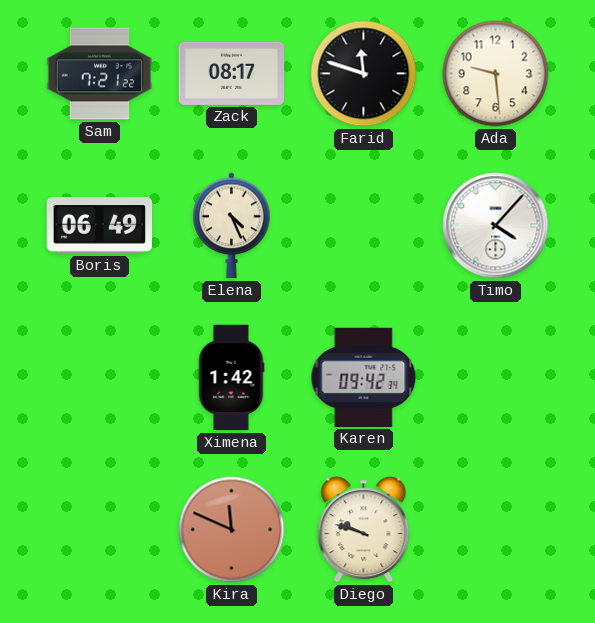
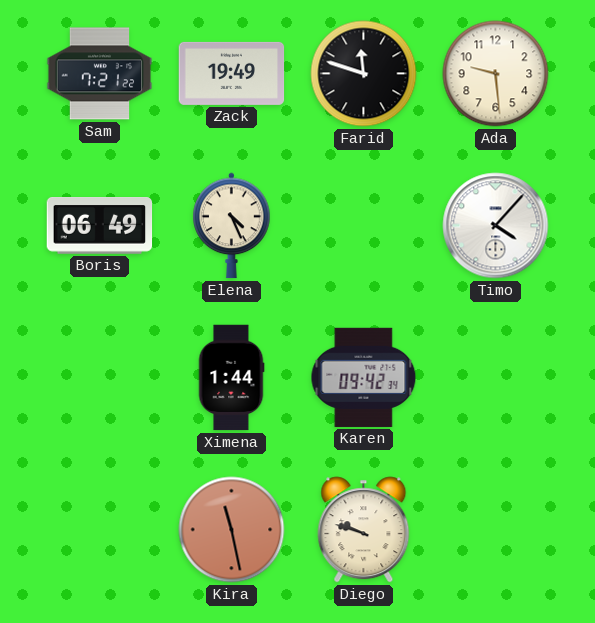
Zack: 08:17 -> 19:49
Ximena: 1:42 -> 1:44
Kira: 11:49 -> 11:28
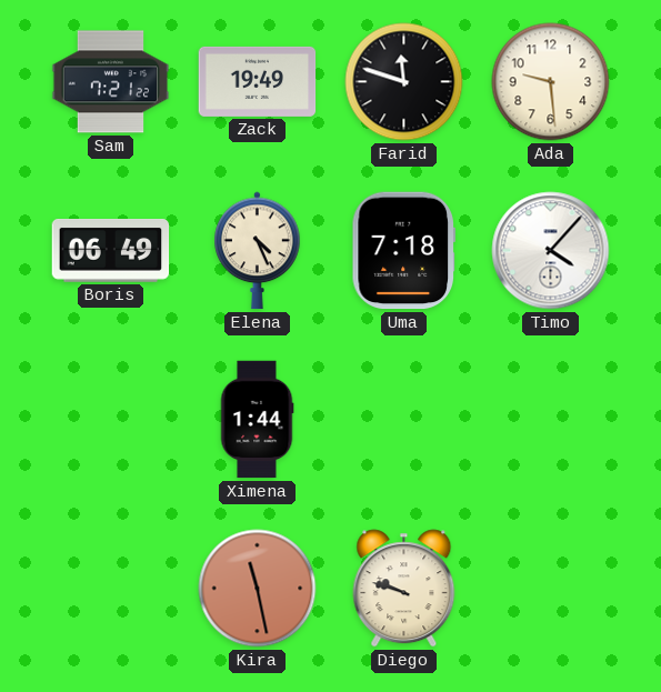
Uma: none -> 7:18
Karen: 09:42 -> none
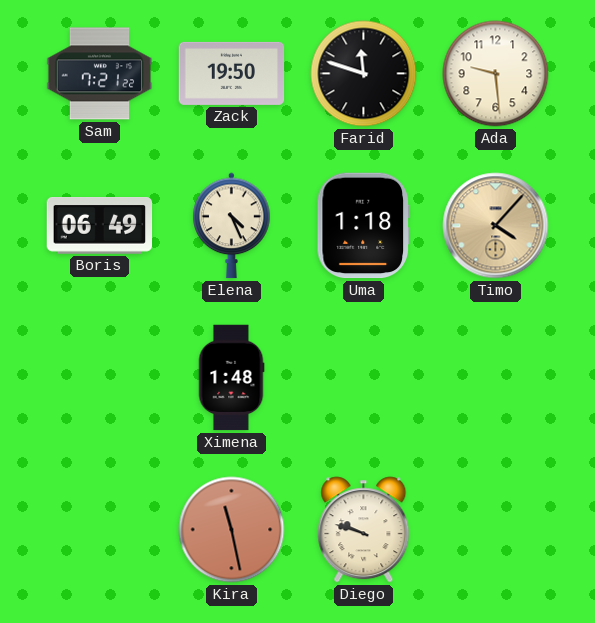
Zack: 19:49 -> 19:50
Uma: 7:18 -> 1:18
Timo dial: white -> champagne
Ximena: 1:44 -> 1:48
